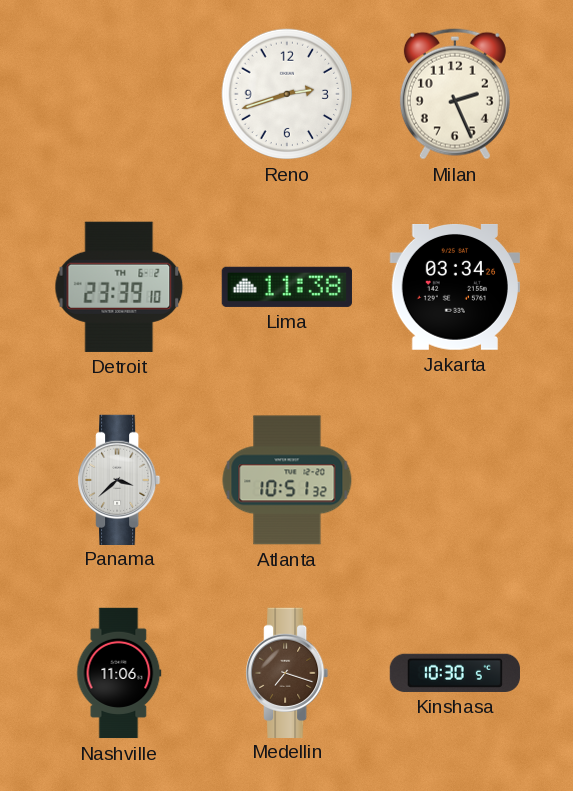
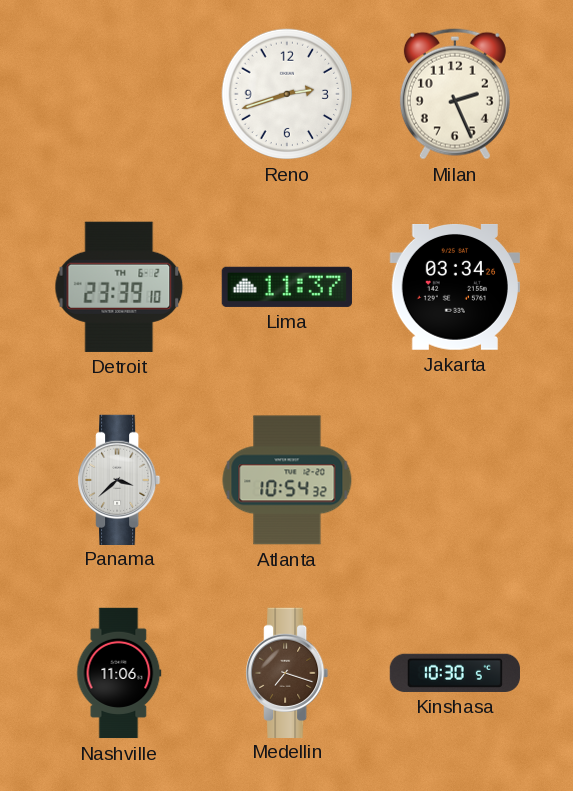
Lima: 11:38 -> 11:37
Atlanta: 10:51 -> 10:54
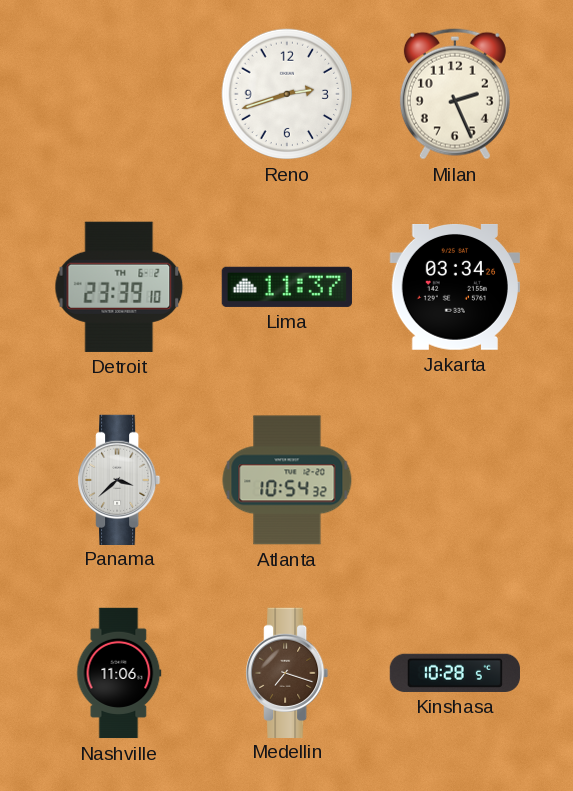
Kinshasa: 10:30 -> 10:28
